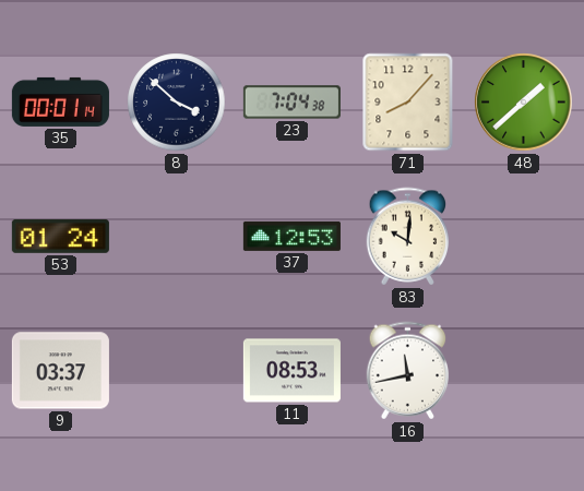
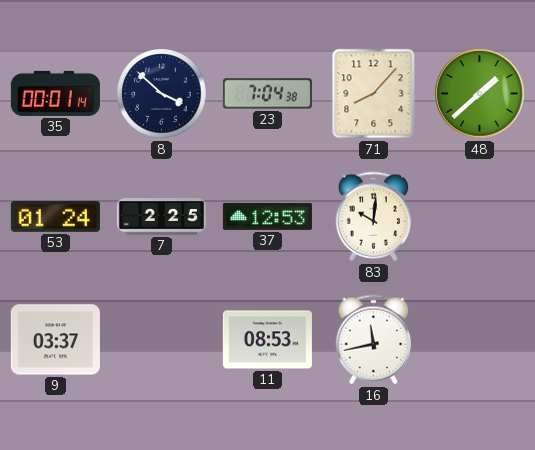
7: none -> 2:25
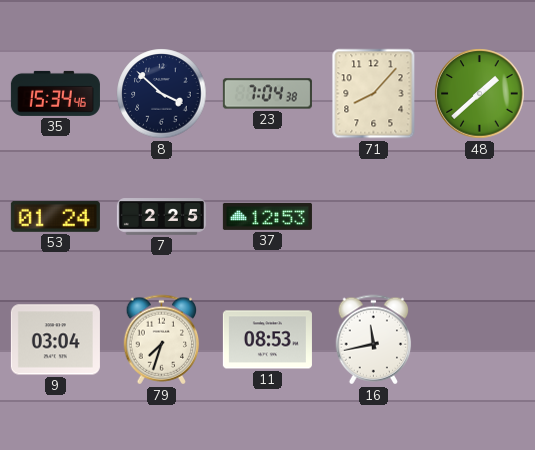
35: 00:01 -> 15:34
83: 10:01 -> none
9: 03:37 -> 03:04
79: none -> 7:33
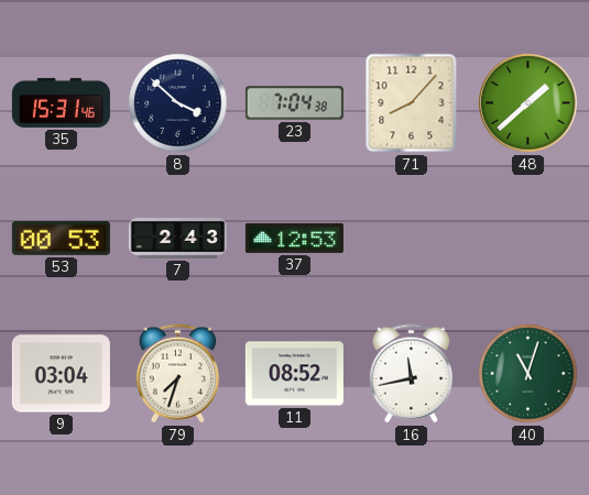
35: 15:34 -> 15:31
53: 01:24 -> 00:53
7: 2:25 -> 2:43
11: 08:53 -> 08:52
40: none -> 11:03
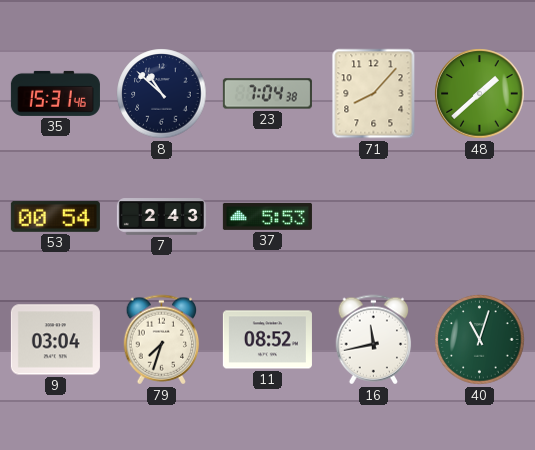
8: 3:52 -> 10:52
53: 00:53 -> 00:54
37: 12:53 -> 5:53
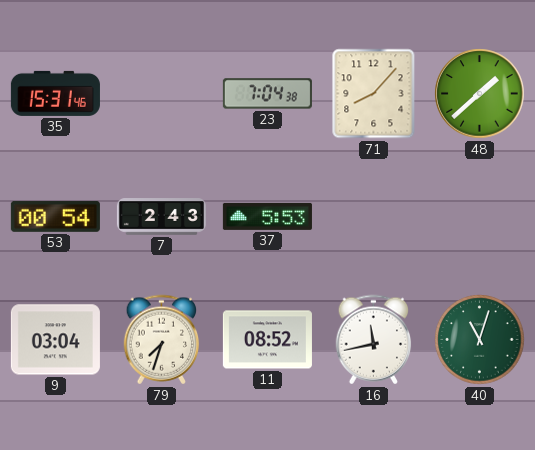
8: 10:52 -> none
